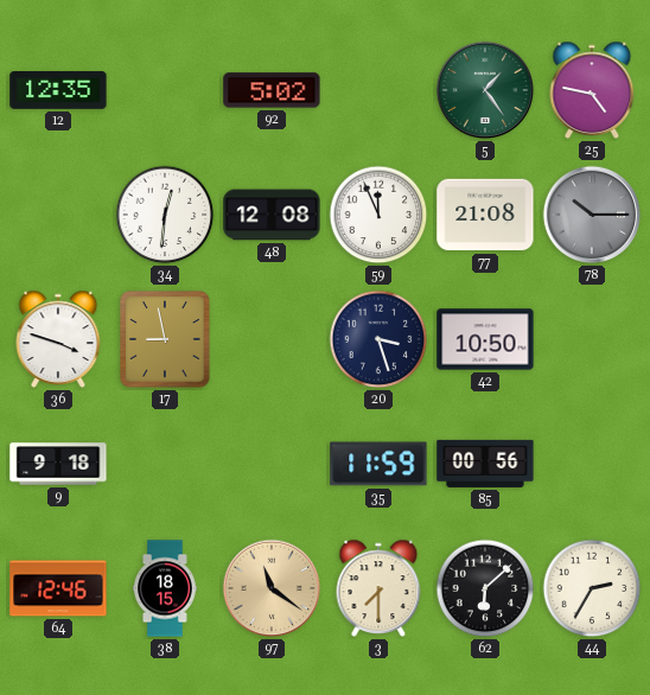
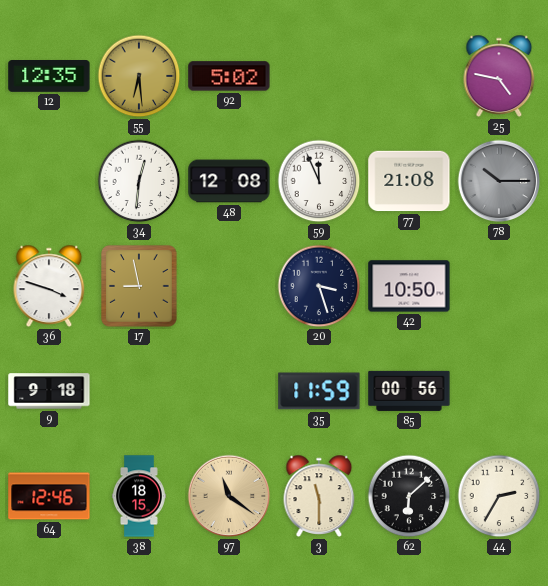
55: none -> 6:29
5: 1:24 -> none
3: 7:30 -> 11:30
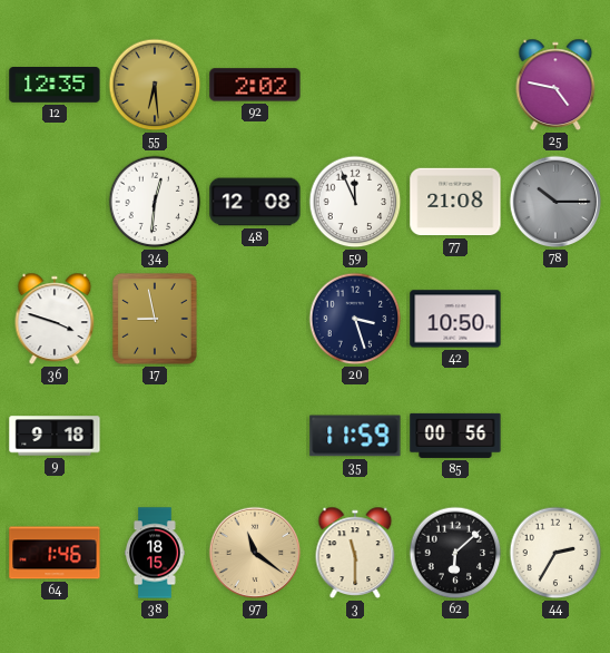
92: 5:02 -> 2:02
64: 12:46 -> 1:46
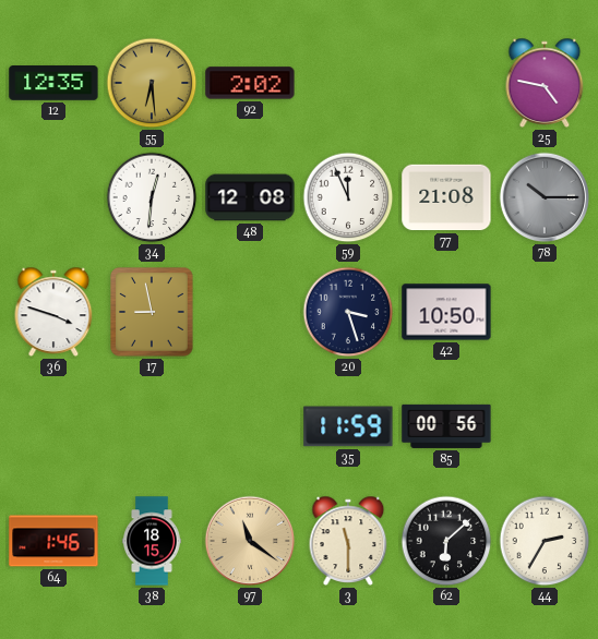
9: 9:18 -> none
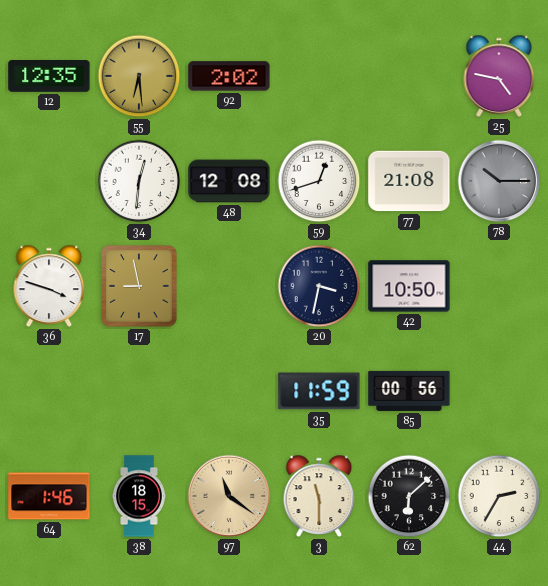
59: 11:56 -> 12:42
20: 3:27 -> 3:32
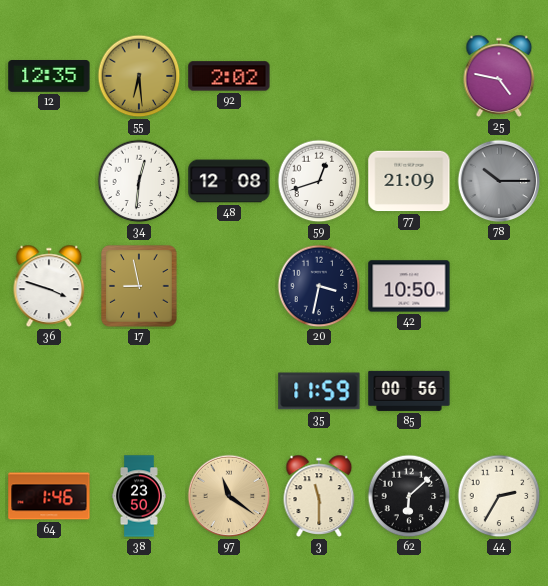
77: 21:08 -> 21:09
38: 18:15 -> 23:50
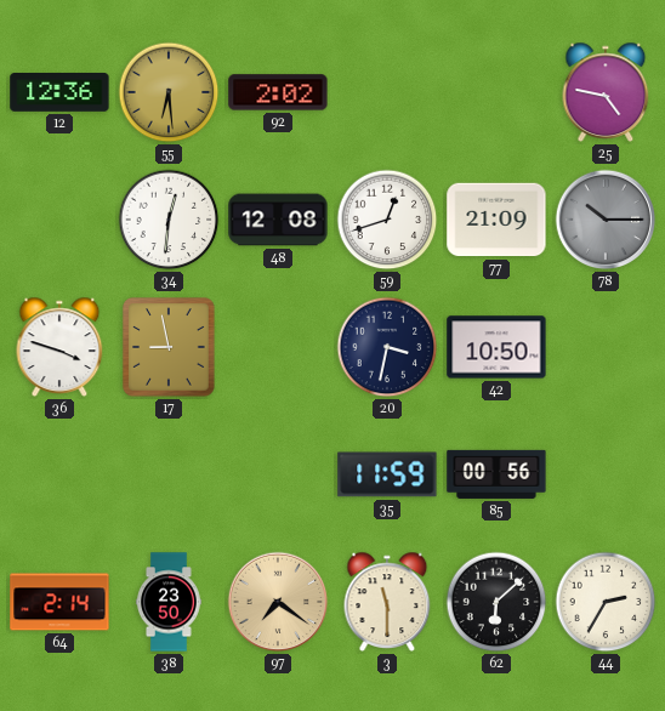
12: 12:35 -> 12:36
64: 1:46 -> 2:14
97: 11:21 -> 7:21
